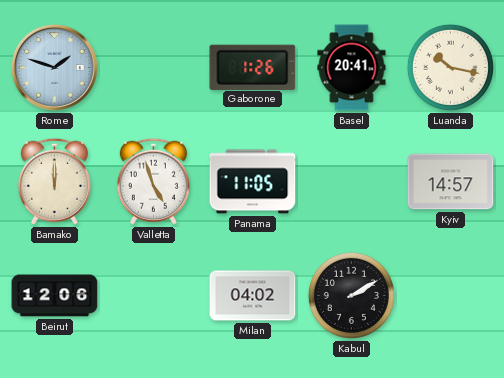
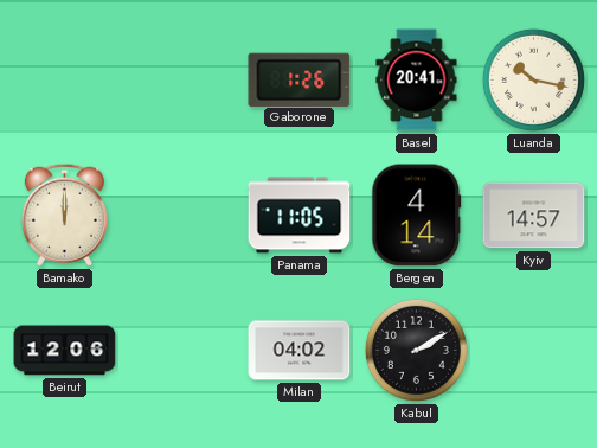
Rome: 1:48 -> none
Valletta: 4:57 -> none
Bergen: none -> 4:14
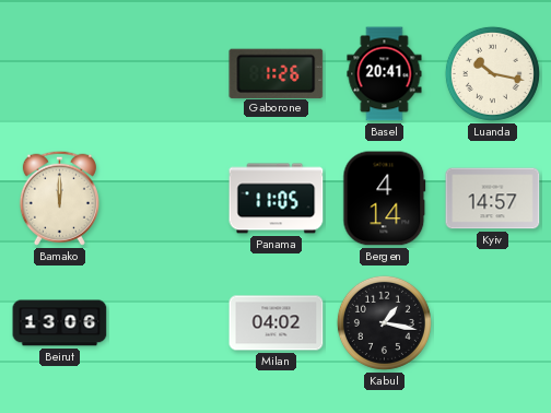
Beirut: 12:06 -> 13:06
Kabul: 2:10 -> 1:17
